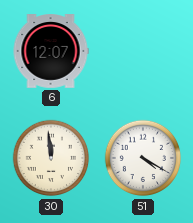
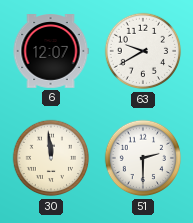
63: none -> 9:40
51: 4:20 -> 2:30
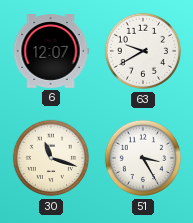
30: 11:59 -> 11:18
51: 2:30 -> 3:25
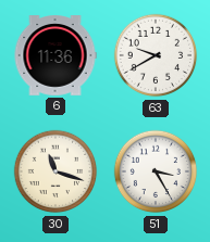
6: 12:07 -> 11:36
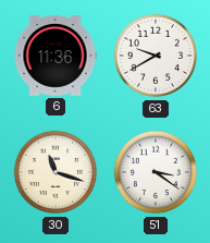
51: 3:25 -> 3:21
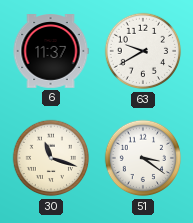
6: 11:36 -> 11:37
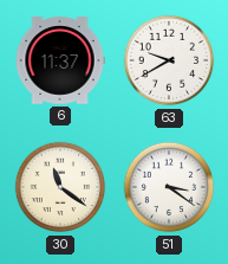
30: 11:18 -> 11:21
